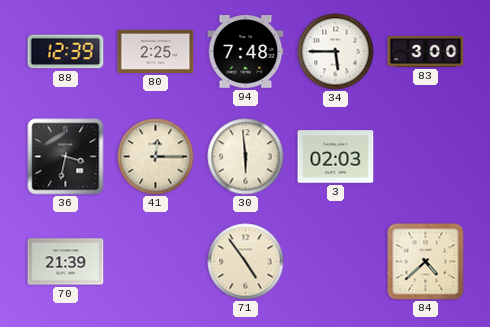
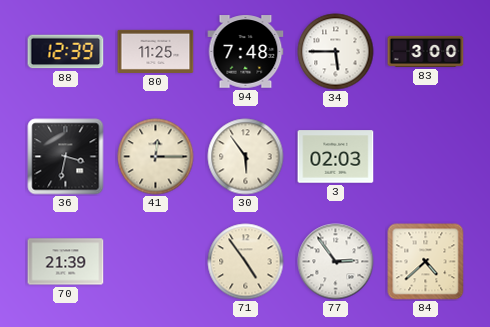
80: 2:25 -> 11:25
30: 5:59 -> 5:54
77: none -> 2:54
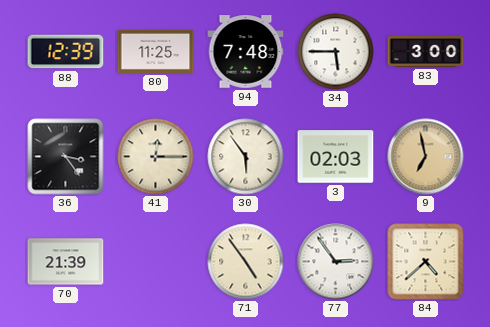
36: 3:32 -> 3:24
9: none -> 6:58
